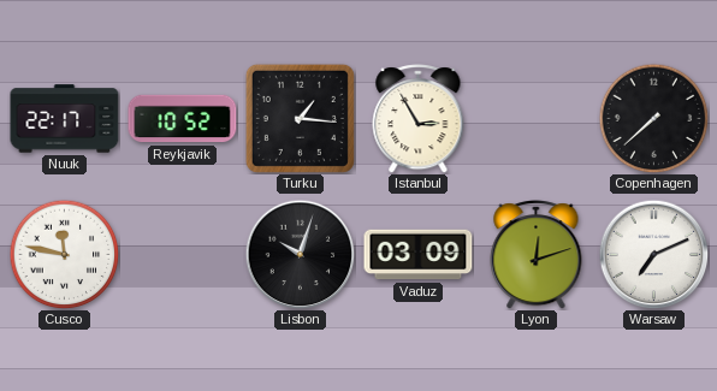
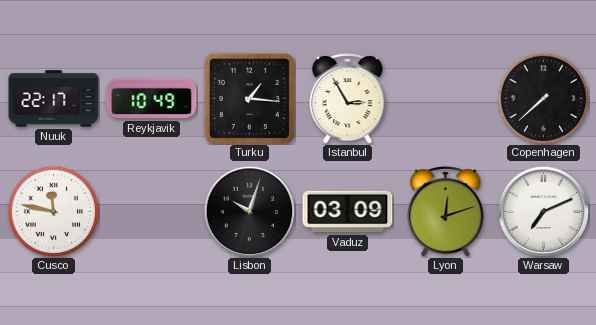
Reykjavik: 10:52 -> 10:49
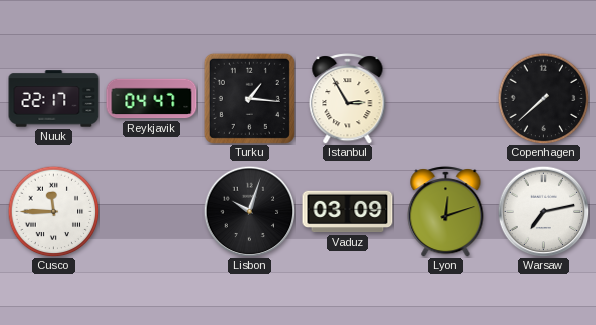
Reykjavik: 10:49 -> 04:47
Cusco: 11:47 -> 11:45
Warsaw: 7:11 -> 7:13
